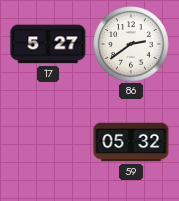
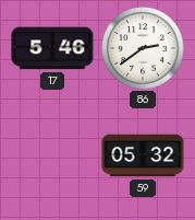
17: 5:27 -> 5:46
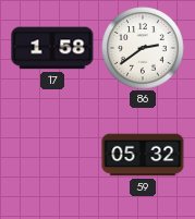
17: 5:46 -> 1:58
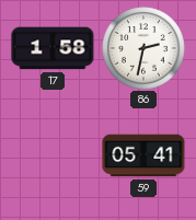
86: 2:39 -> 2:32
59: 05:32 -> 05:41
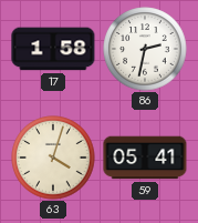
63: none -> 4:03
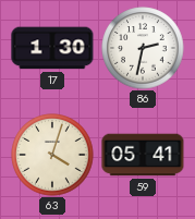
17: 1:58 -> 1:30
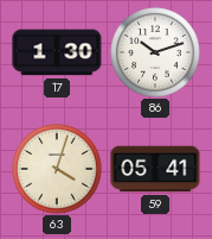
86: 2:32 -> 10:12
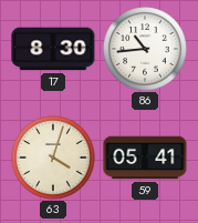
17: 1:30 -> 8:30
86: 10:12 -> 10:44
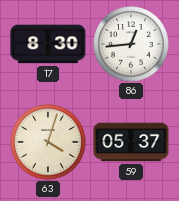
86: 10:44 -> 12:44
59: 05:41 -> 05:37
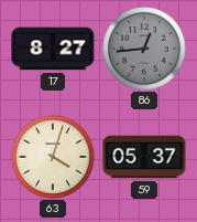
17: 8:30 -> 8:27
86 dial: white -> grey
